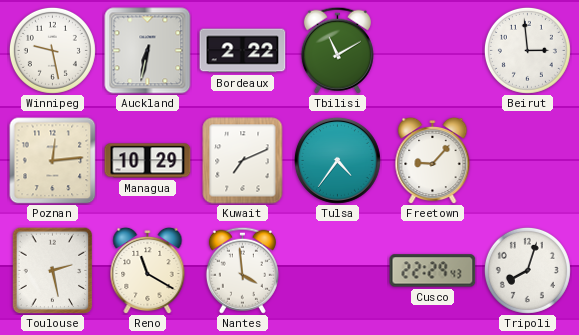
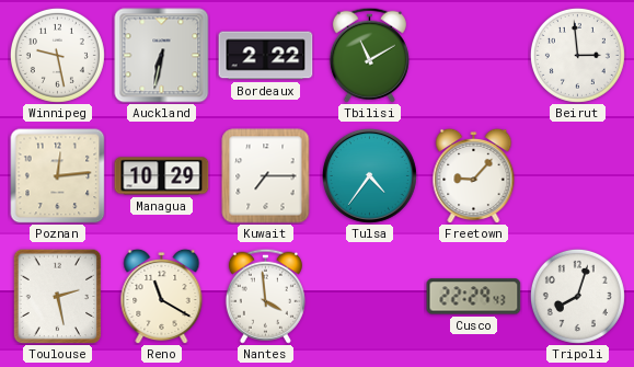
Kuwait: 7:11 -> 7:15
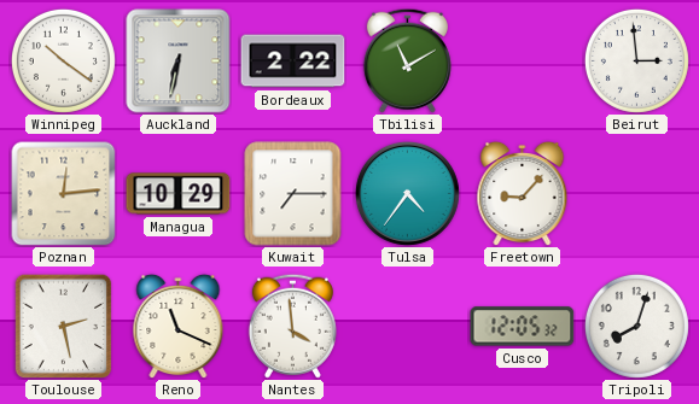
Winnipeg: 9:28 -> 10:21
Reno: 11:20 -> 11:19
Cusco: 22:29 -> 12:05
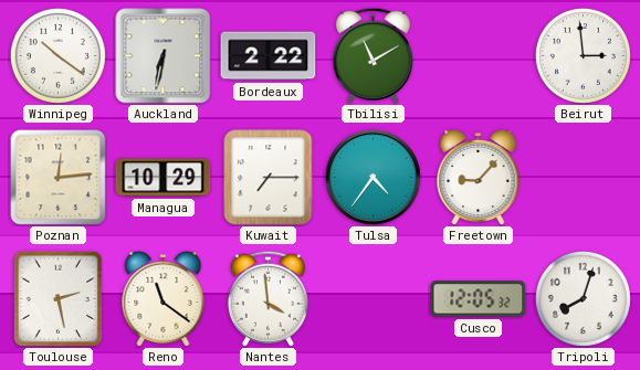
Reno: 11:19 -> 11:21
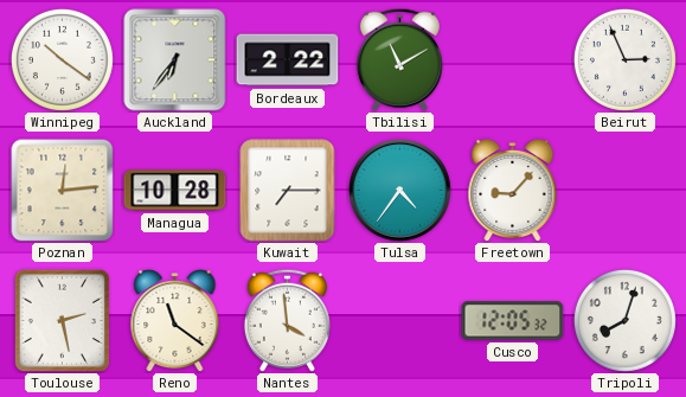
Auckland: 6:32 -> 6:36
Beirut: 2:59 -> 2:56
Managua: 10:29 -> 10:28
